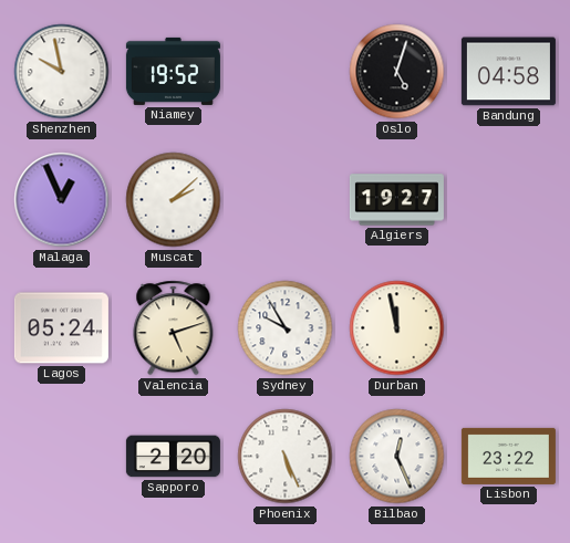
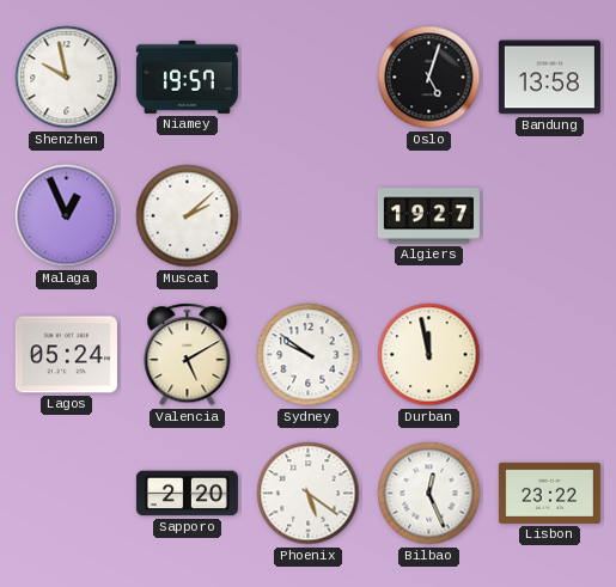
Niamey: 19:52 -> 19:57
Bandung: 04:58 -> 13:58
Valencia: 5:12 -> 5:10
Sydney: 9:55 -> 9:51
Phoenix: 5:26 -> 5:21
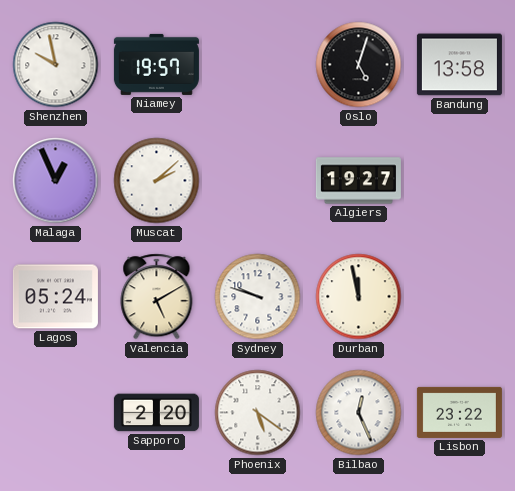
Sydney: 9:51 -> 9:48
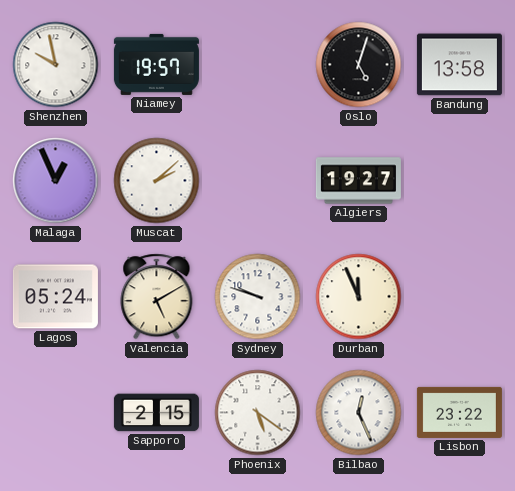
Durban: 11:58 -> 11:56
Sapporo: 2:20 -> 2:15
